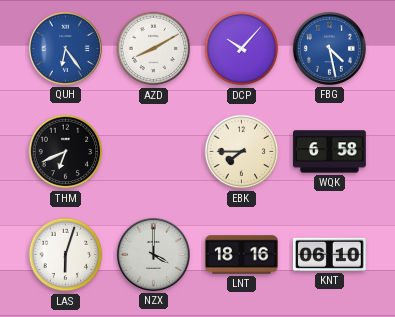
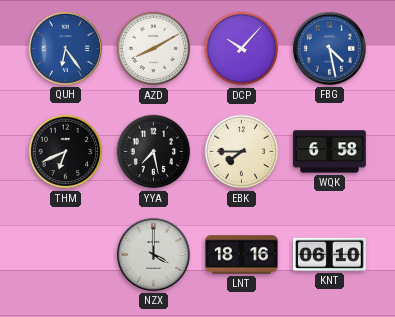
YYA: none -> 7:28
LAS: 6:03 -> none
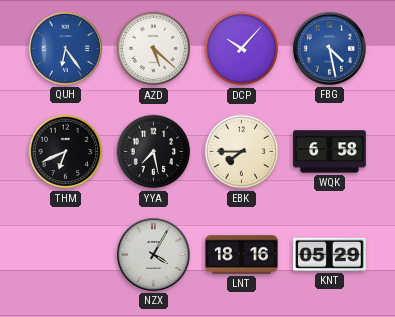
AZD: 8:10 -> 5:22
NZX: 4:00 -> 4:05
KNT: 06:10 -> 05:29
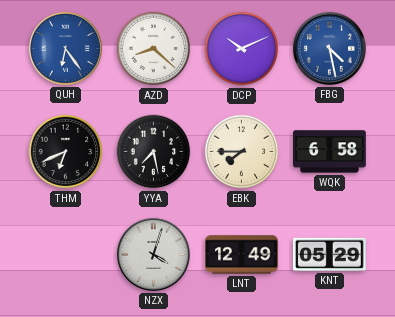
AZD: 5:22 -> 8:22
DCP: 10:07 -> 10:11
NZX: 4:05 -> 4:03
LNT: 18:16 -> 12:49
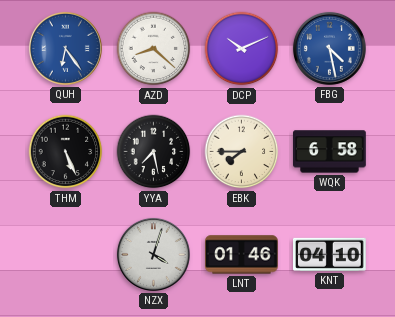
THM: 6:41 -> 5:26
LNT: 12:49 -> 01:46
KNT: 05:29 -> 04:10
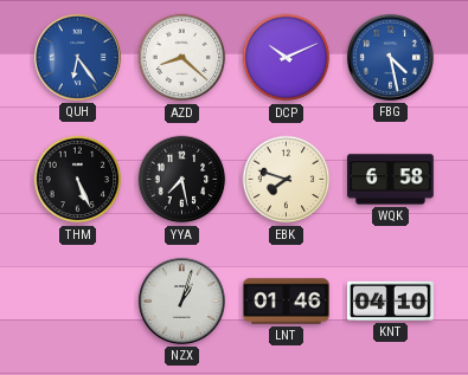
EBK: 7:45 -> 7:48
NZX: 4:03 -> 1:03
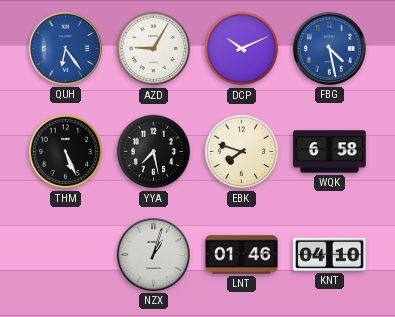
AZD: 8:22 -> 9:05
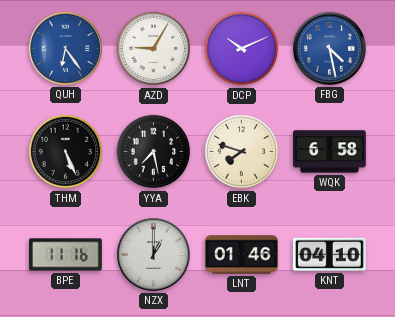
BPE: none -> 11:16
NZX: 1:03 -> 1:00
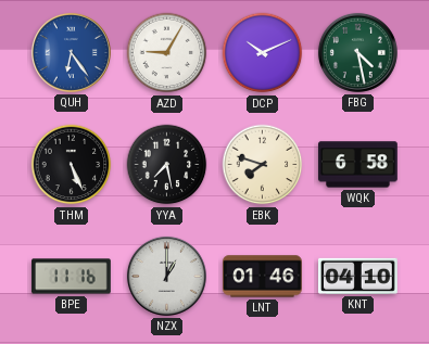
FBG dial: blue -> green
